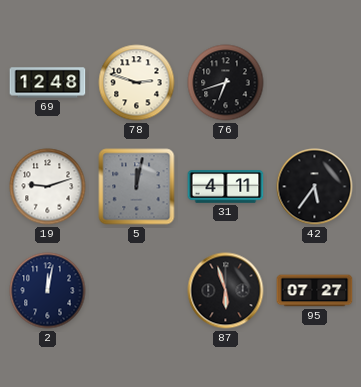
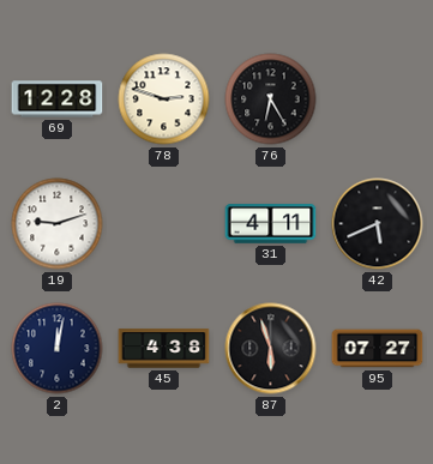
69: 12:48 -> 12:28
76: 6:42 -> 6:25
5: 12:02 -> none
42: 5:36 -> 5:41
45: none -> 4:38
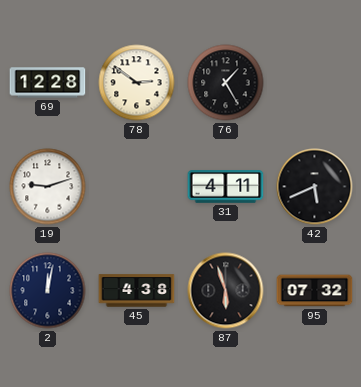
78: 2:48 -> 2:51
76: 6:25 -> 1:25
95: 07:27 -> 07:32
